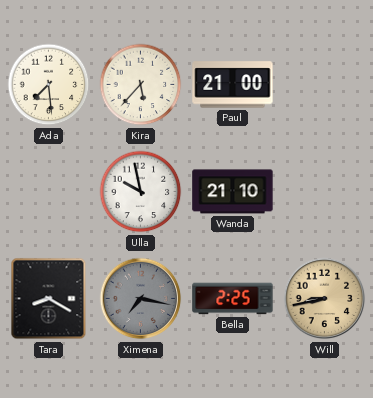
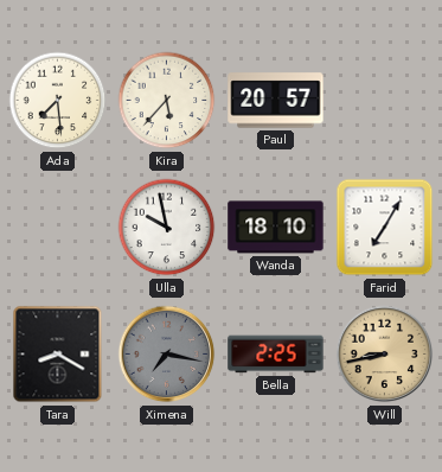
Paul: 21:00 -> 20:57
Wanda: 21:10 -> 18:10
Farid: none -> 7:05
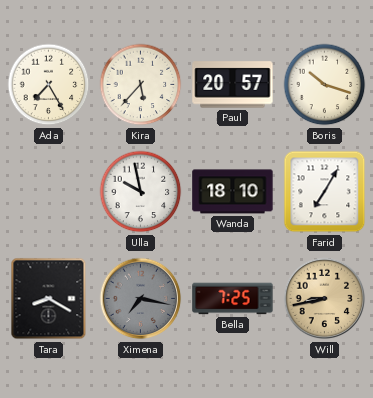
Ada: 7:29 -> 7:25
Boris: none -> 10:18
Bella: 2:25 -> 7:25
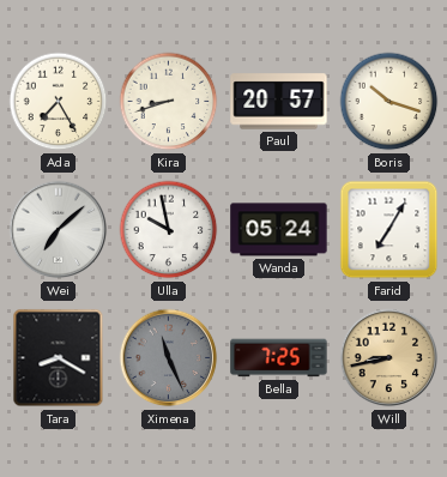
Kira: 5:37 -> 8:42
Wei: none -> 7:08
Wanda: 18:10 -> 05:24
Ximena: 7:17 -> 11:26
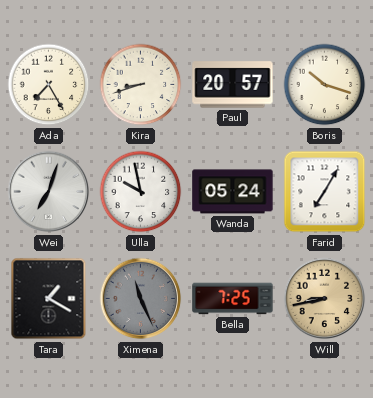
Wei: 7:08 -> 7:03
Tara: 8:20 -> 1:20
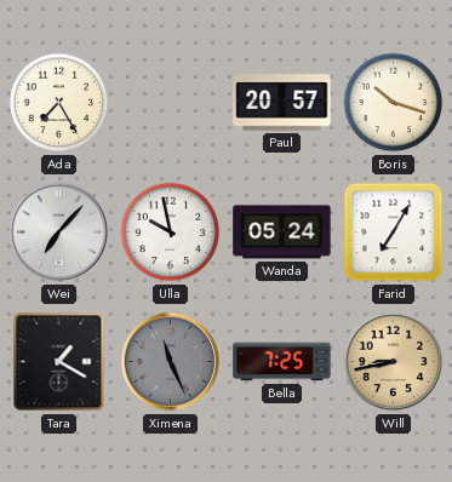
Kira: 8:42 -> none
Wei: 7:03 -> 7:07
